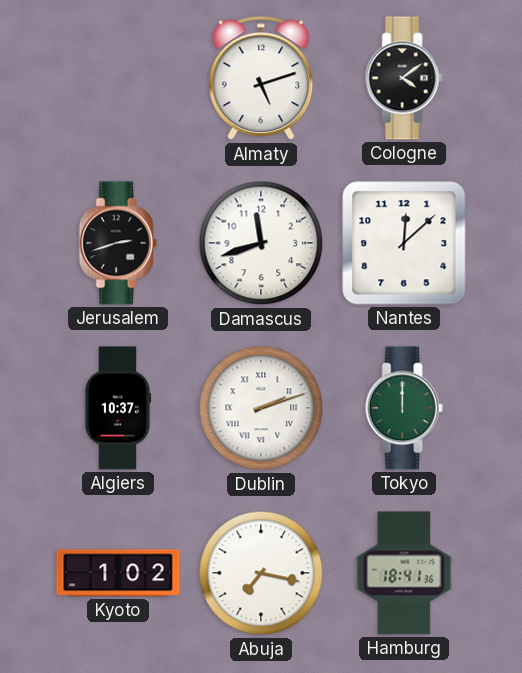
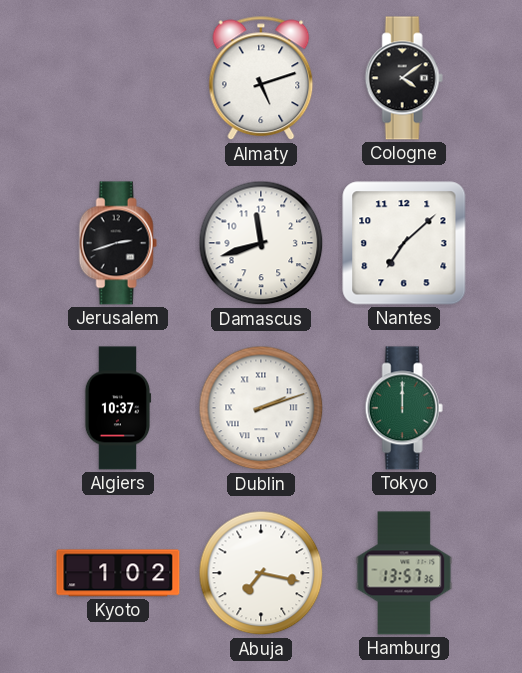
Nantes: 12:08 -> 7:08
Hamburg: 18:41 -> 13:57
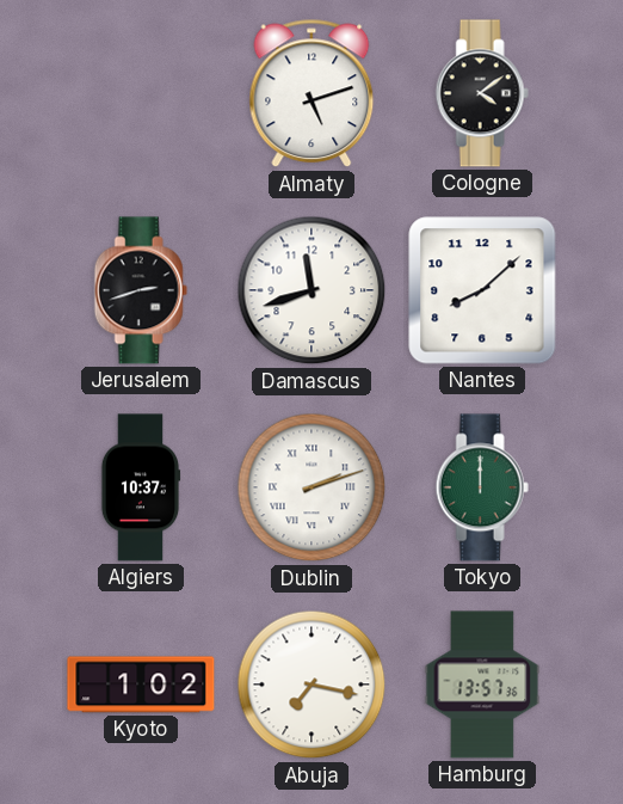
Nantes: 7:08 -> 8:08
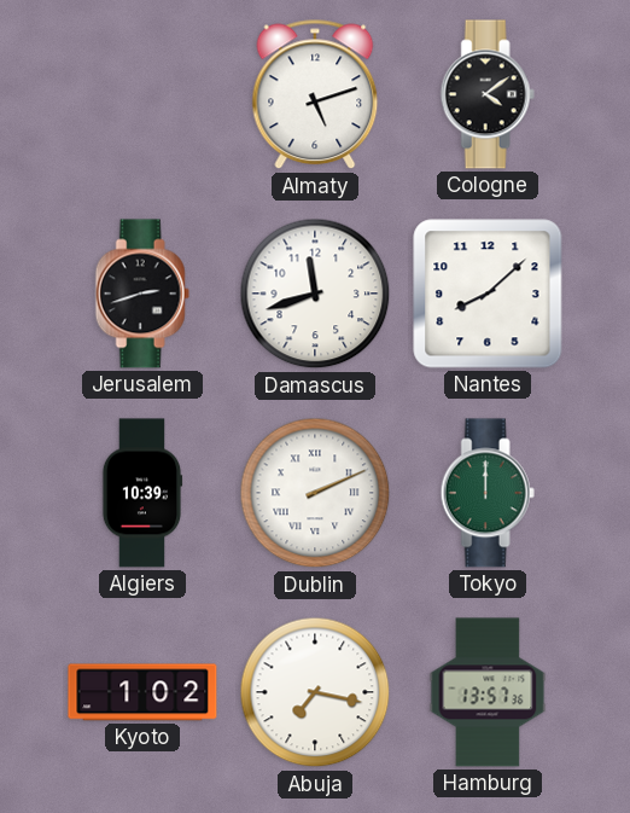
Algiers: 10:37 -> 10:39
Dublin: 2:12 -> 2:11
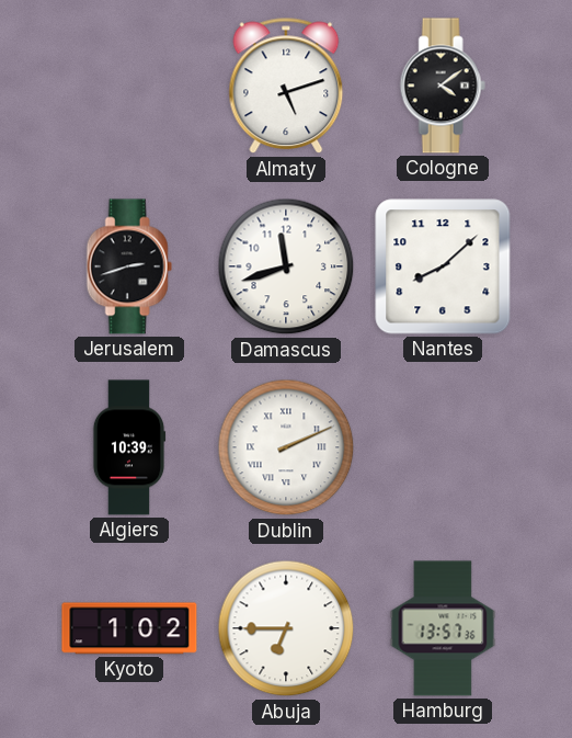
Tokyo: 12:00 -> none
Abuja: 7:17 -> 6:45
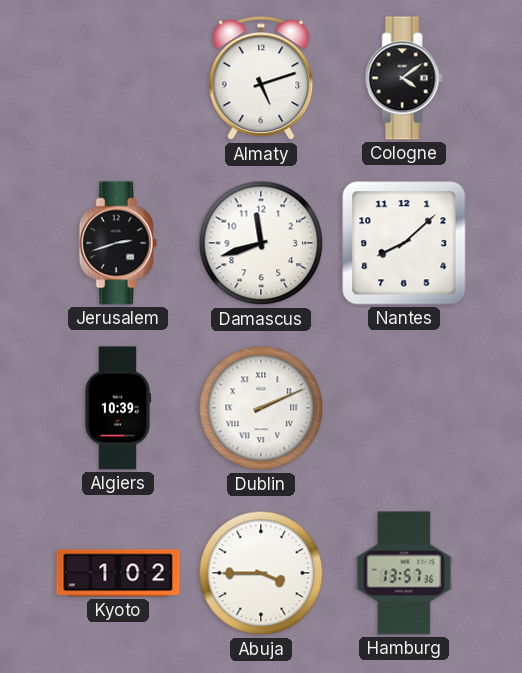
Abuja: 6:45 -> 3:45
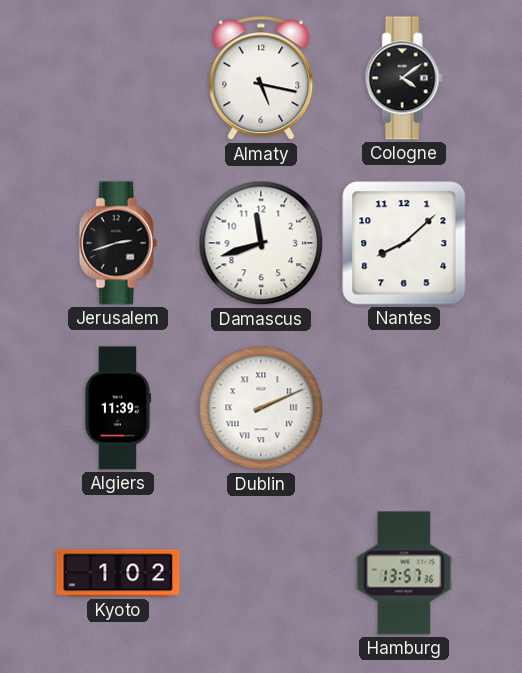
Almaty: 5:12 -> 5:17
Algiers: 10:39 -> 11:39
Abuja: 3:45 -> none
